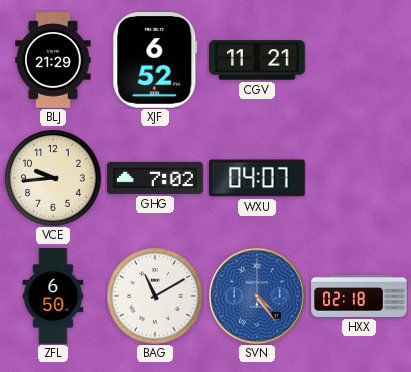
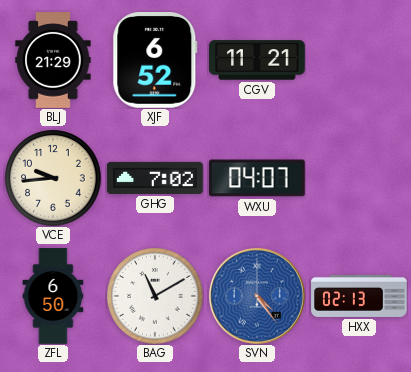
HXX: 02:18 -> 02:13
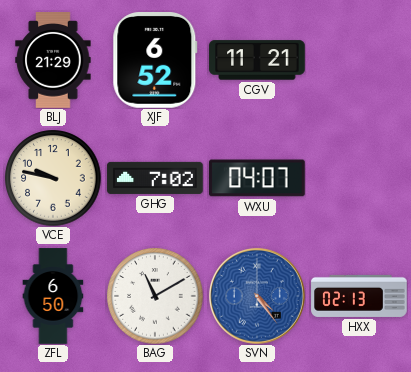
VCE: 9:44 -> 9:47
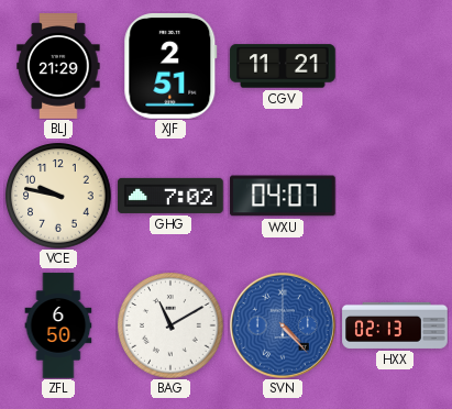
XJF: 6:52 -> 2:51
SVN: 4:24 -> 4:23
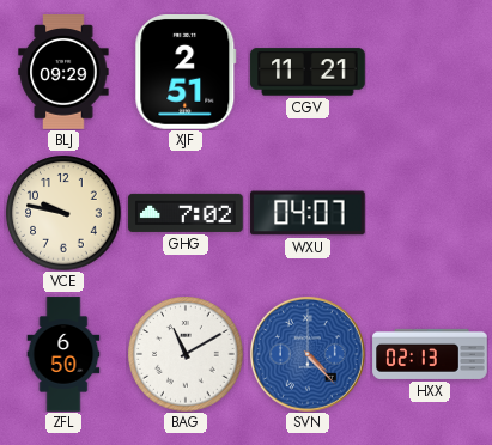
BLJ: 21:29 -> 09:29
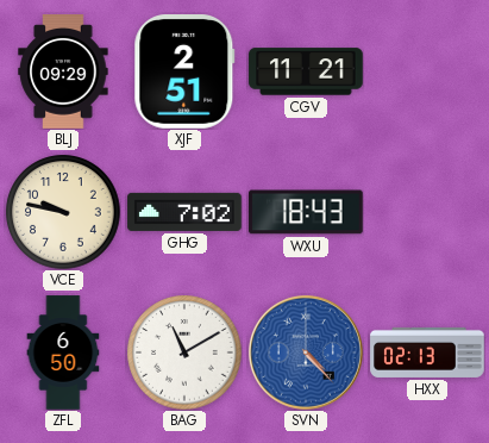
WXU: 04:07 -> 18:43
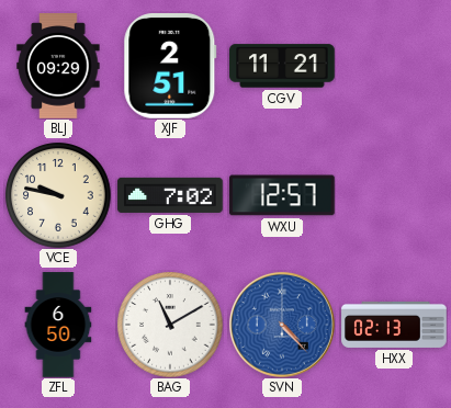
WXU: 18:43 -> 12:57
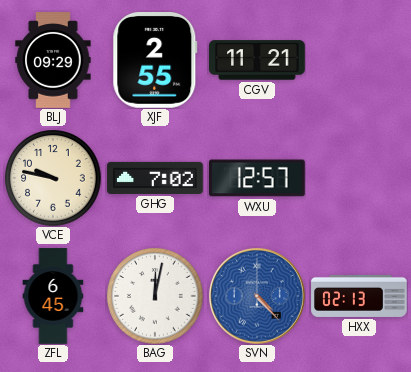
XJF: 2:51 -> 2:55
ZFL: 6:50 -> 6:45
BAG: 11:10 -> 12:02
